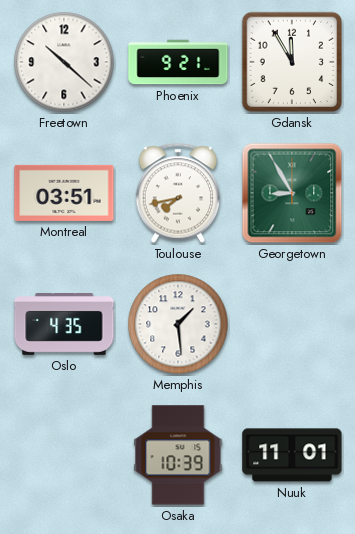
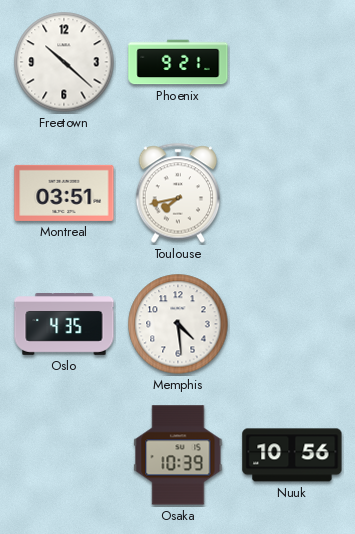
Gdansk: 11:55 -> none
Georgetown: 8:55 -> none
Memphis: 1:29 -> 4:29
Nuuk: 11:01 -> 10:56
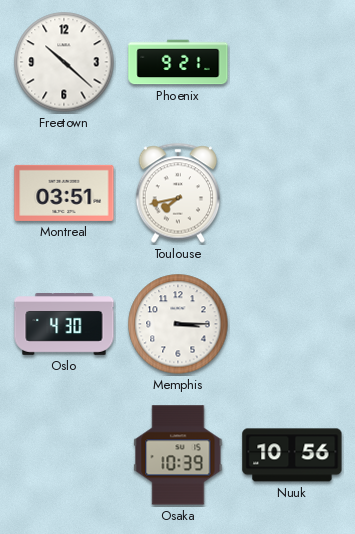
Oslo: 4:35 -> 4:30
Memphis: 4:29 -> 3:15
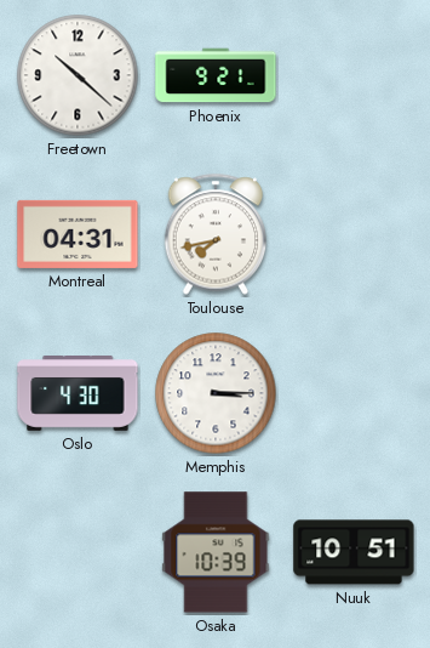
Montreal: 03:51 -> 04:31
Nuuk: 10:56 -> 10:51
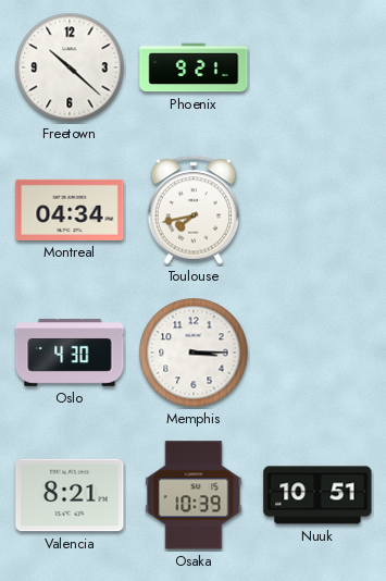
Montreal: 04:31 -> 04:34
Valencia: none -> 8:21
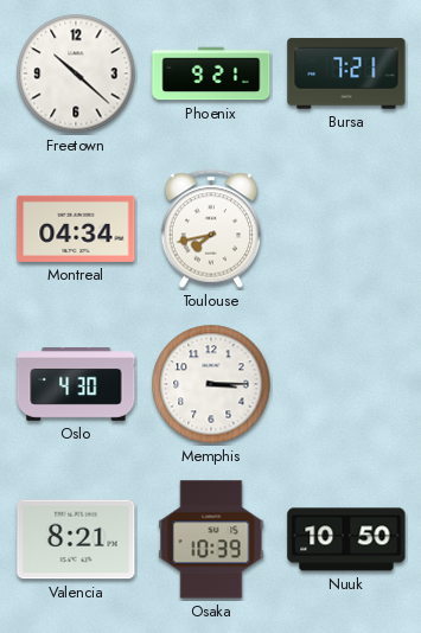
Bursa: none -> 7:21
Nuuk: 10:51 -> 10:50
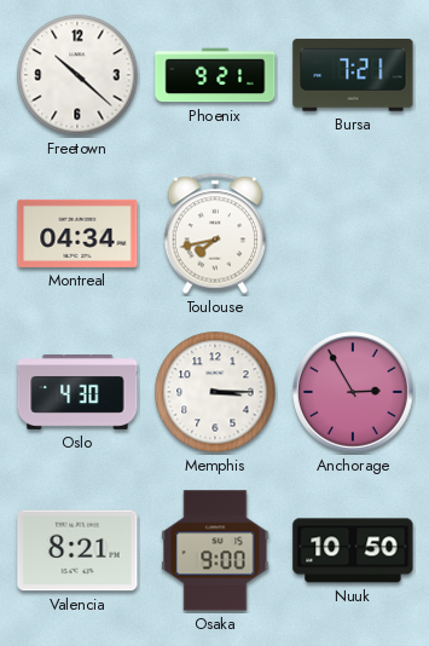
Anchorage: none -> 2:55
Osaka: 10:39 -> 9:00
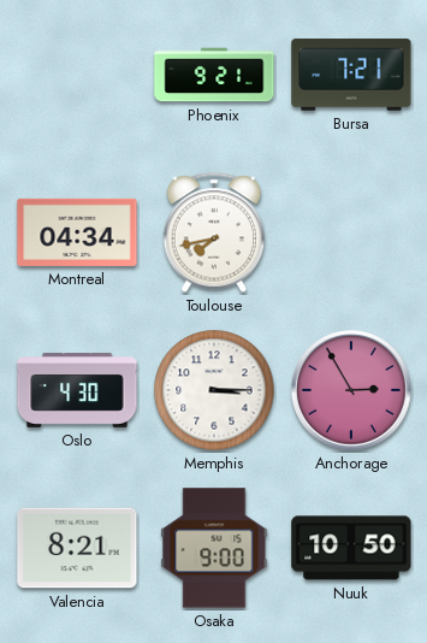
Freetown: 10:22 -> none
